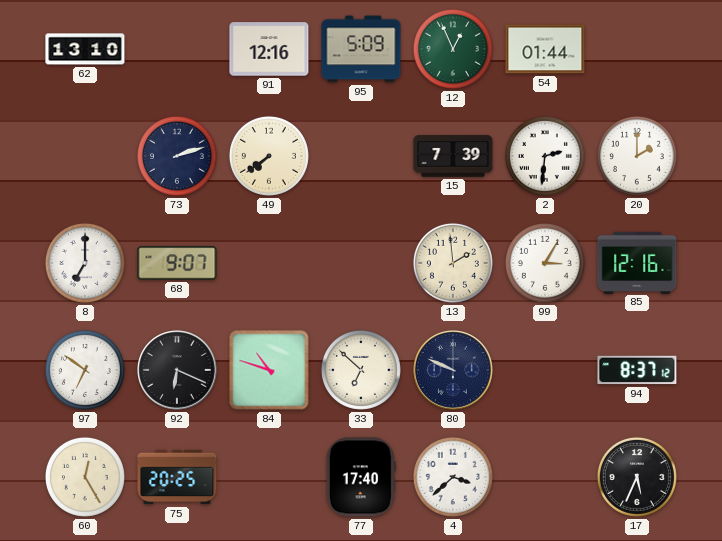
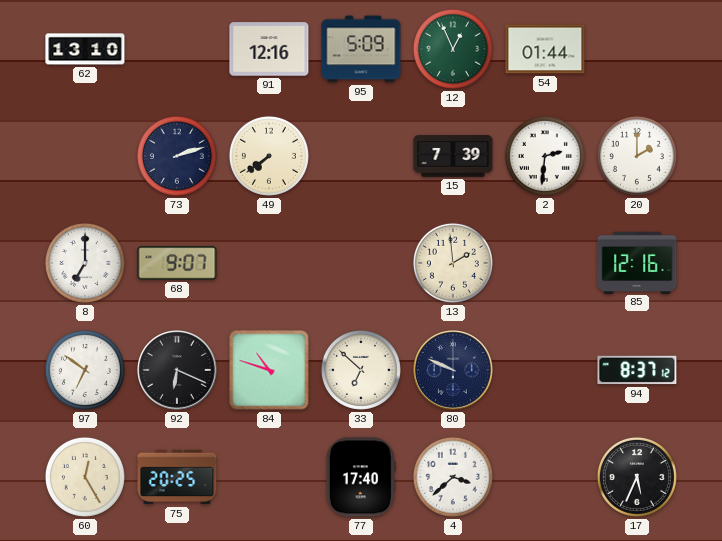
99: 3:05 -> none
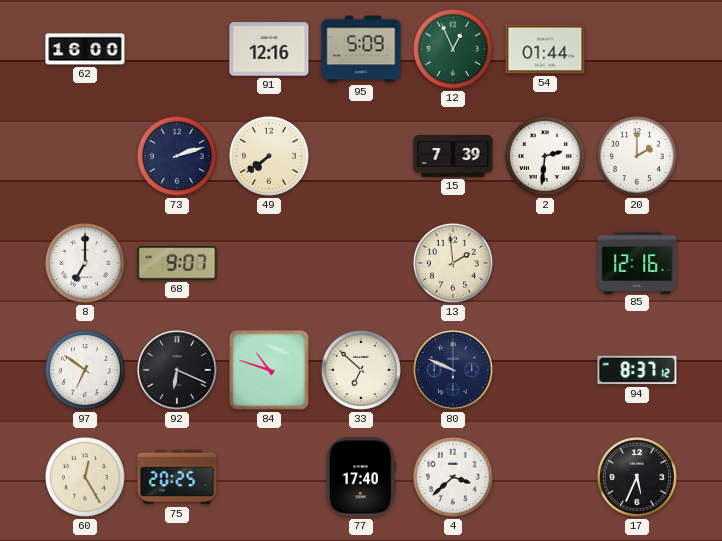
62: 13:10 -> 16:00
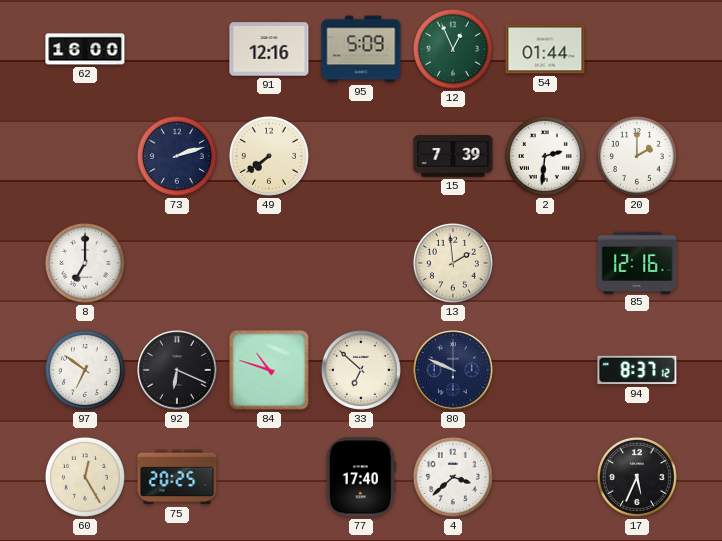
68: 9:07 -> none
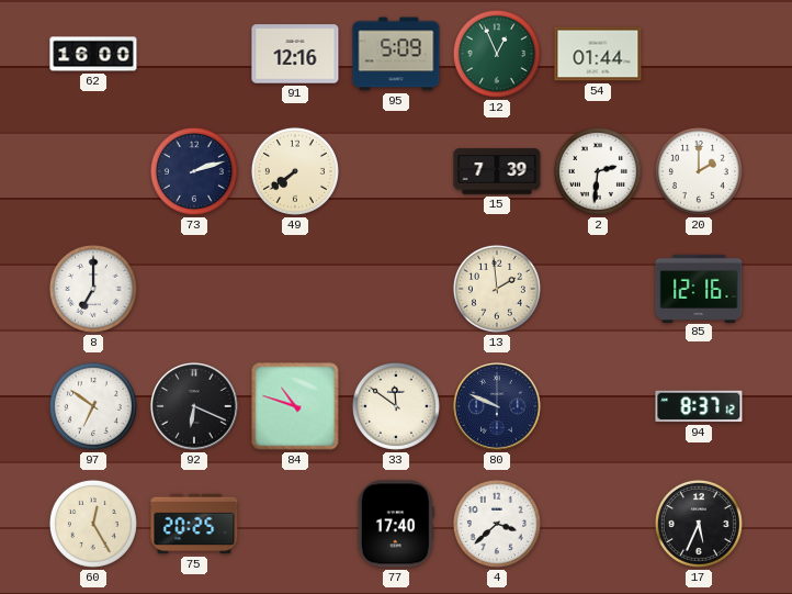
33: 6:52 -> 11:51
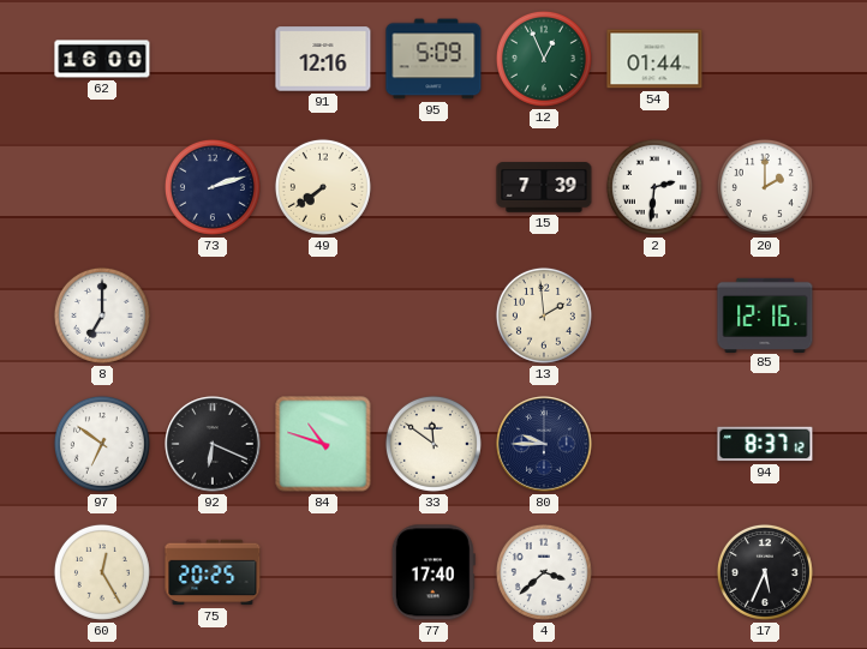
80: 9:49 -> 9:45
